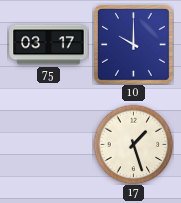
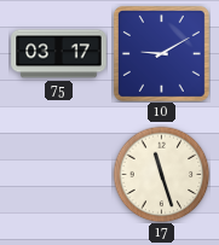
10: 10:00 -> 9:10
17: 1:27 -> 11:27
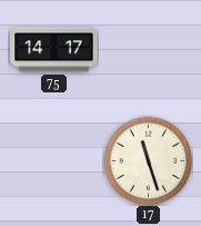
75: 03:17 -> 14:17
10: 9:10 -> none
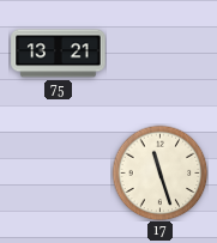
75: 14:17 -> 13:21
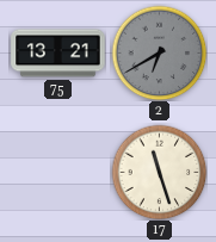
2: none -> 6:40
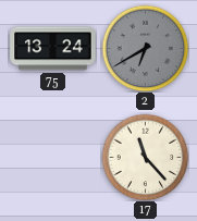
75: 13:21 -> 13:24
17: 11:27 -> 11:23
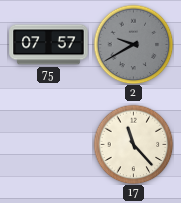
75: 13:24 -> 07:57
2: 6:40 -> 9:40
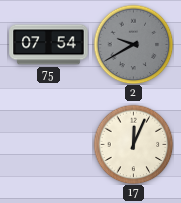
75: 07:57 -> 07:54
17: 11:23 -> 12:04
